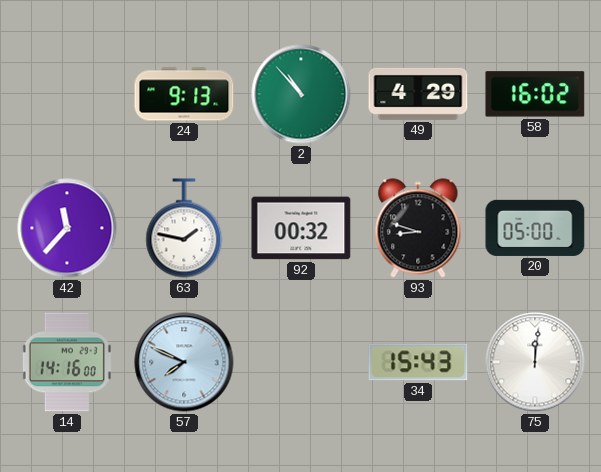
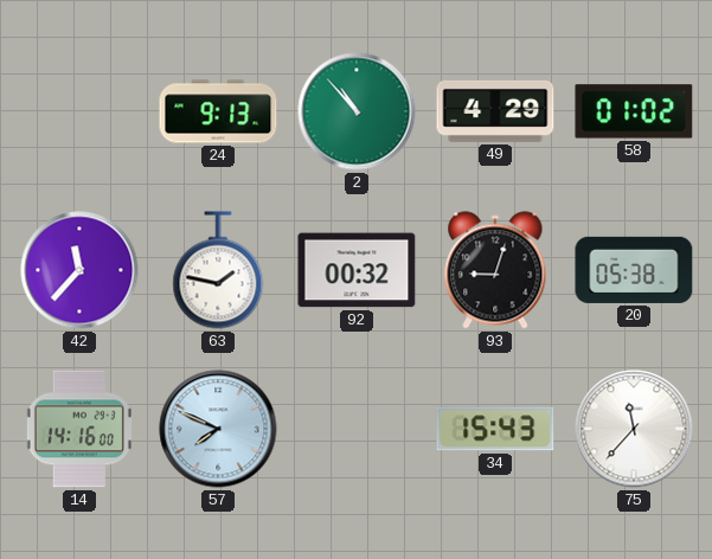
58: 16:02 -> 01:02
93: 8:48 -> 9:03
20: 05:00 -> 05:38
75: 12:01 -> 11:37
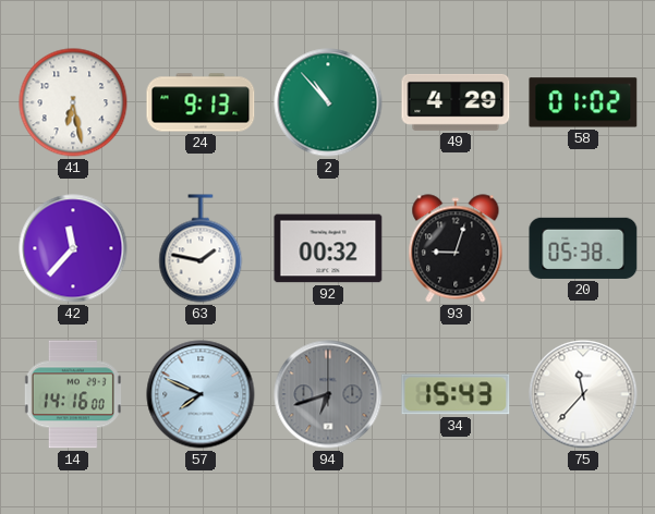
41: none -> 6:28
94: none -> 6:42
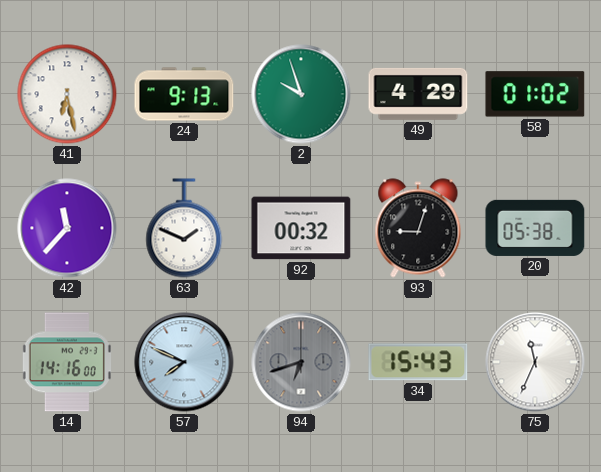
2: 10:53 -> 9:57
63: 1:47 -> 1:49
75: 11:37 -> 11:34
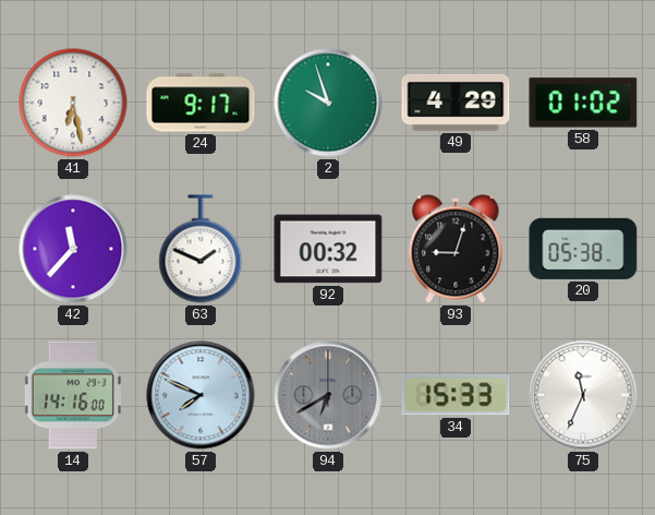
24: 9:13 -> 9:17
94: 6:42 -> 6:40
34: 15:43 -> 15:33
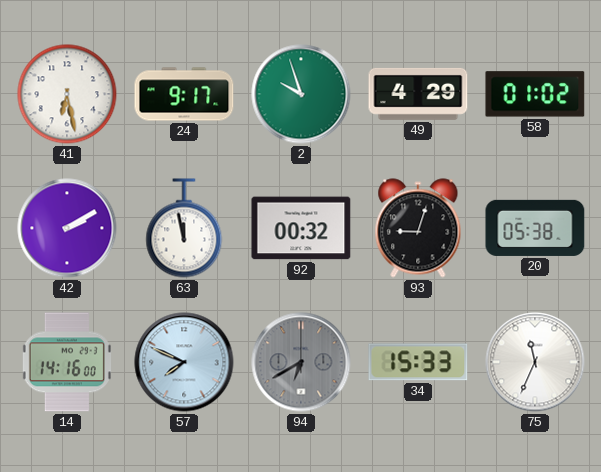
42: 11:37 -> 2:10
63: 1:49 -> 11:58
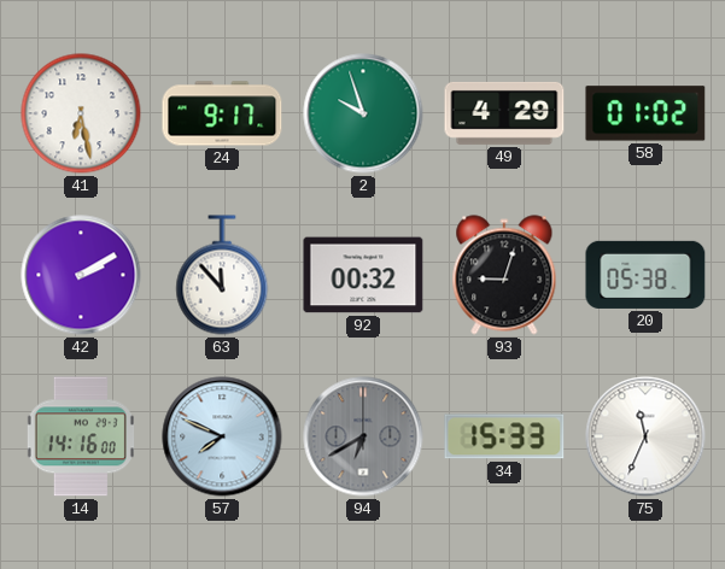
63: 11:58 -> 11:53
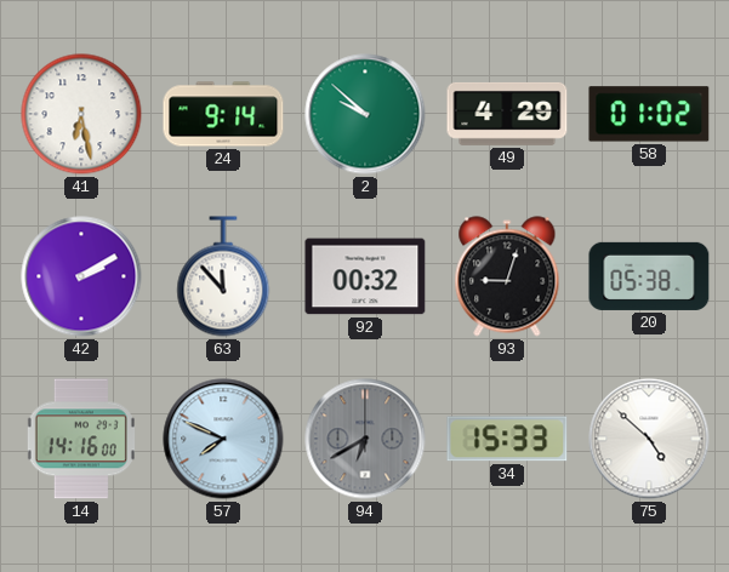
24: 9:17 -> 9:14
2: 9:57 -> 9:52
75: 11:34 -> 4:52
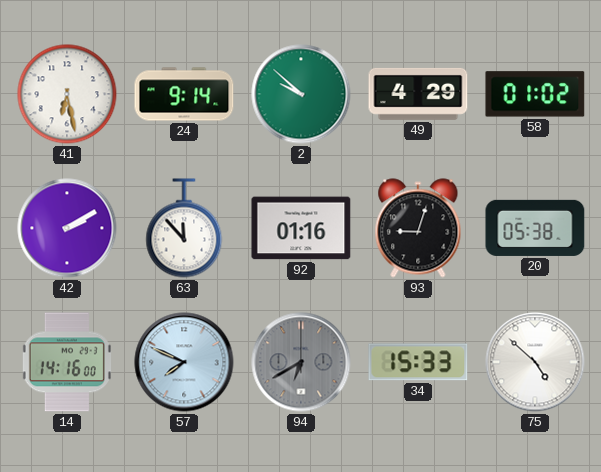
92: 00:32 -> 01:16
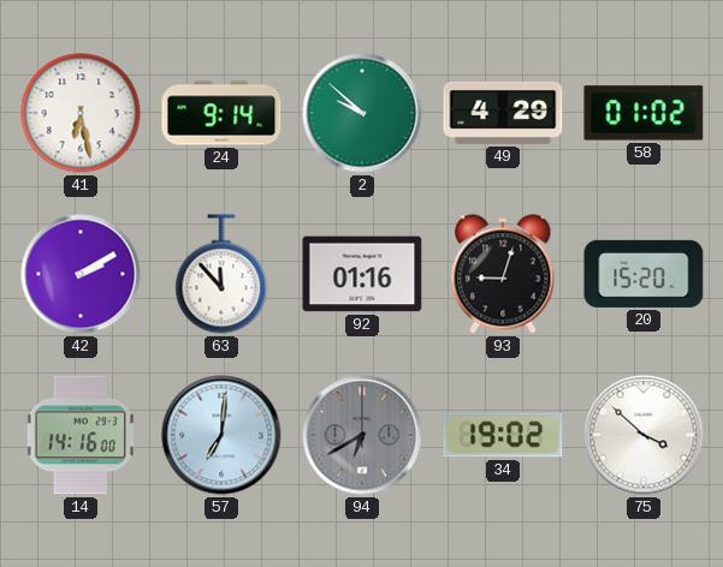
20: 05:38 -> 15:20
57: 7:49 -> 7:01
34: 15:33 -> 19:02
75: 4:52 -> 3:52
